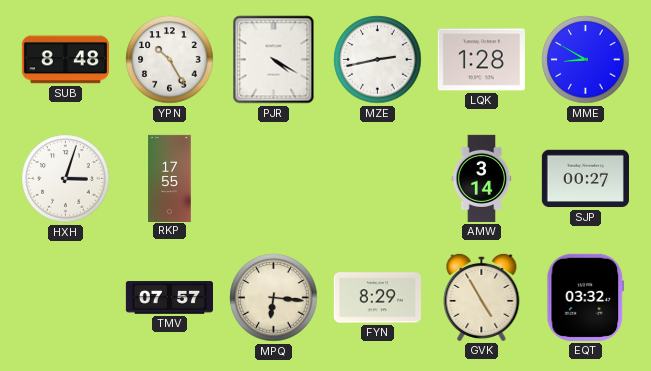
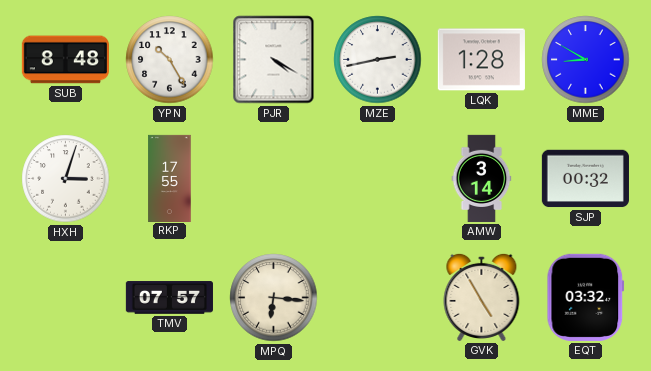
SJP: 00:27 -> 00:32
FYN: 8:29 -> none
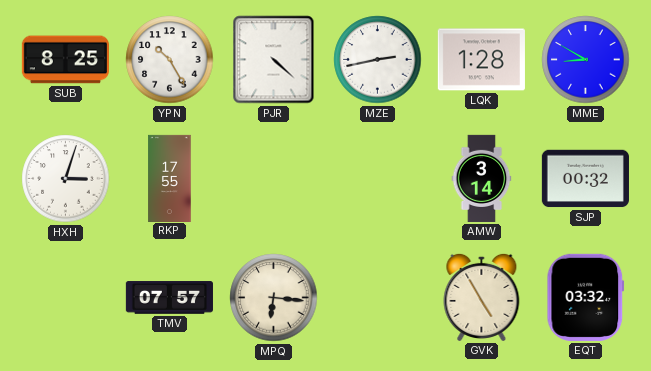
SUB: 8:48 -> 8:25
PJR: 4:20 -> 4:22
